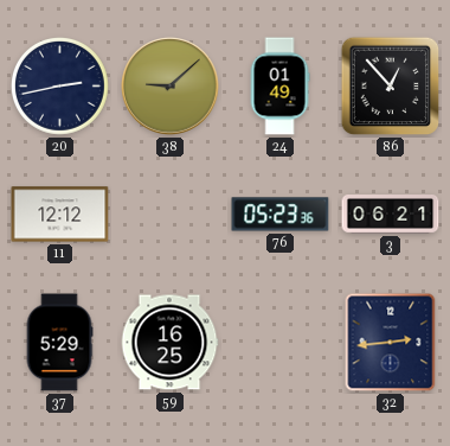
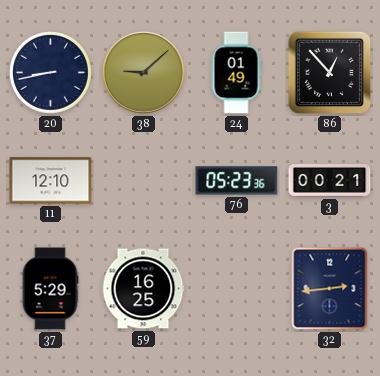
20: 2:43 -> 8:43
11: 12:12 -> 12:10
3: 06:21 -> 00:21
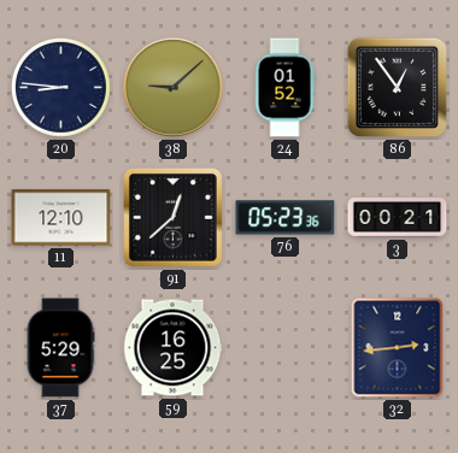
20: 8:43 -> 8:46
24: 01:49 -> 01:52
86: 12:53 -> 12:54
91: none -> 12:38
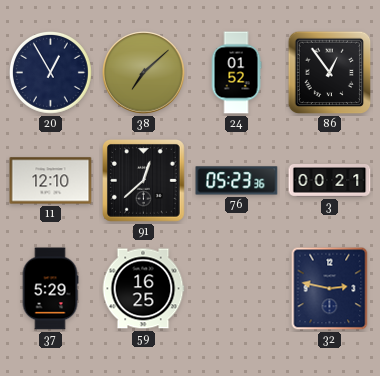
20: 8:46 -> 12:55
38: 9:08 -> 7:08
32: 2:44 -> 2:47
